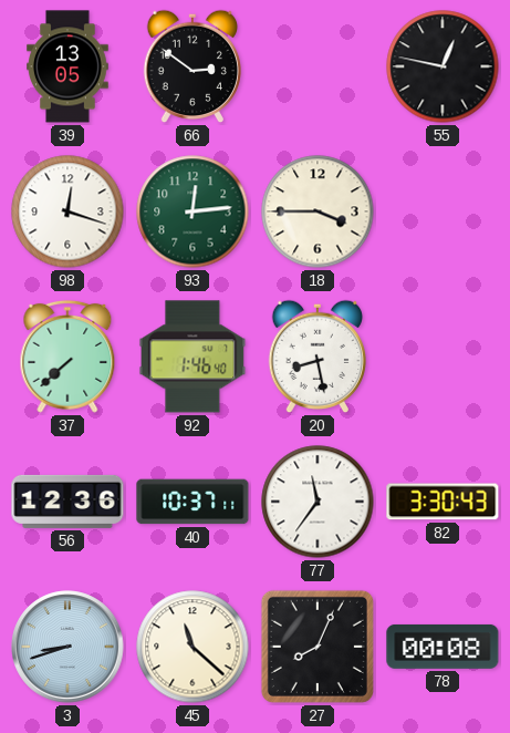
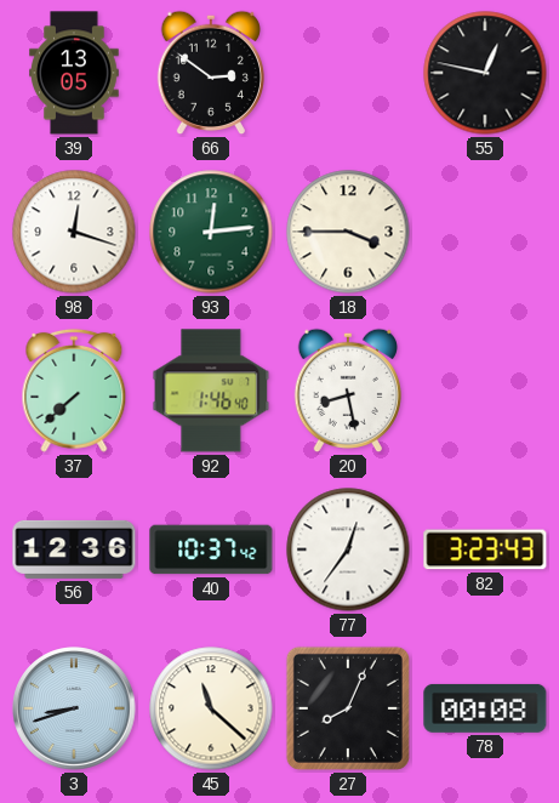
40: 10:37:11 -> 10:37:42
77: 11:36 -> 12:36
82: 3:30 -> 3:23
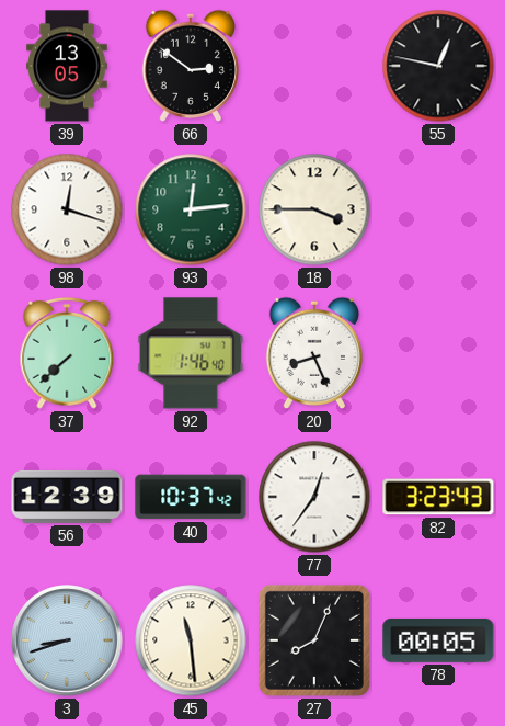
20: 8:28 -> 8:26
56: 12:36 -> 12:39
45: 11:22 -> 11:29
78: 00:08 -> 00:05
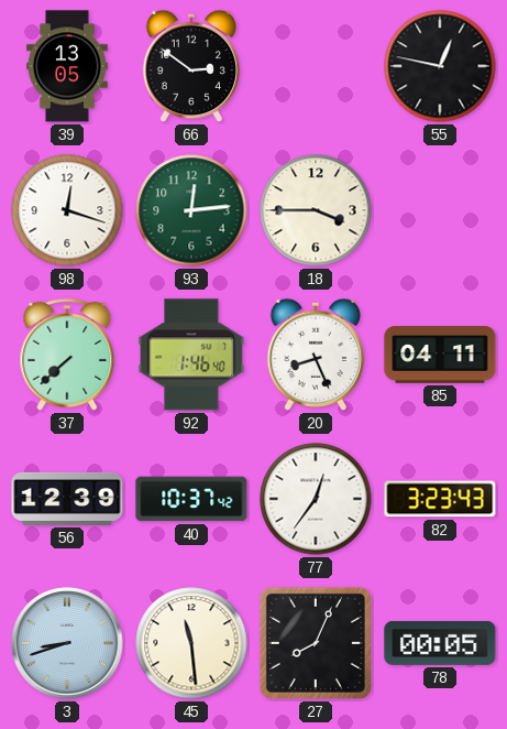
85: none -> 04:11
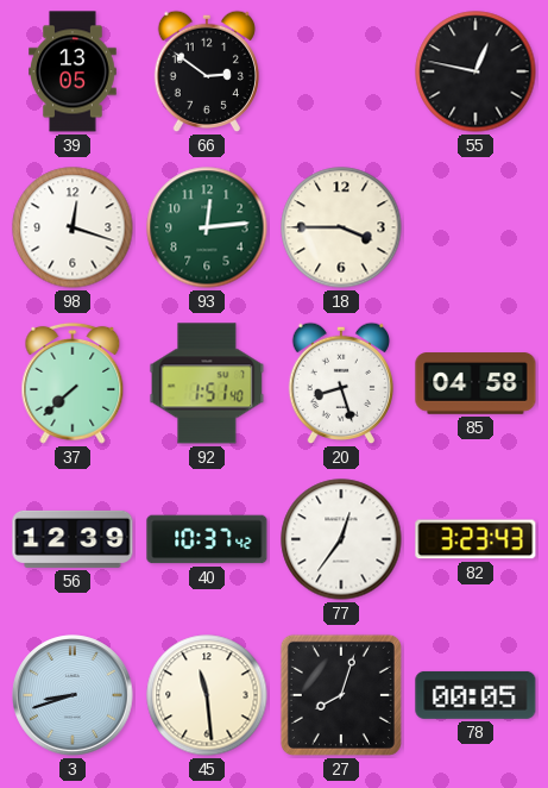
92: 1:46 -> 1:51
20: 8:26 -> 8:27
85: 04:11 -> 04:58
27: 8:04 -> 8:03
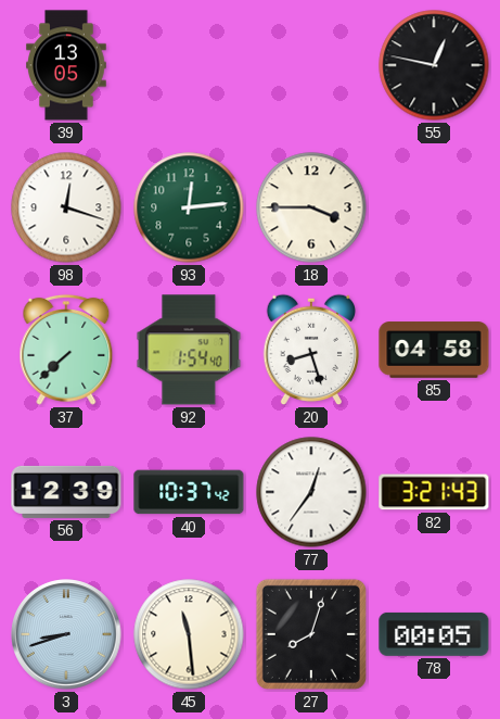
66: 2:51 -> none
92: 1:51 -> 1:54
82: 3:23 -> 3:21
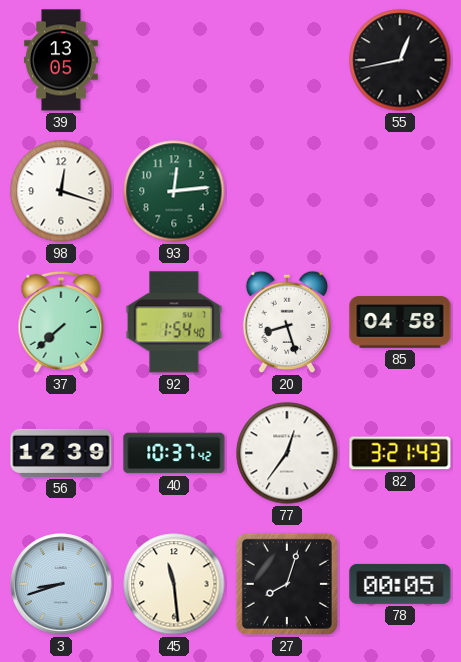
55: 12:47 -> 12:43
18: 3:45 -> none
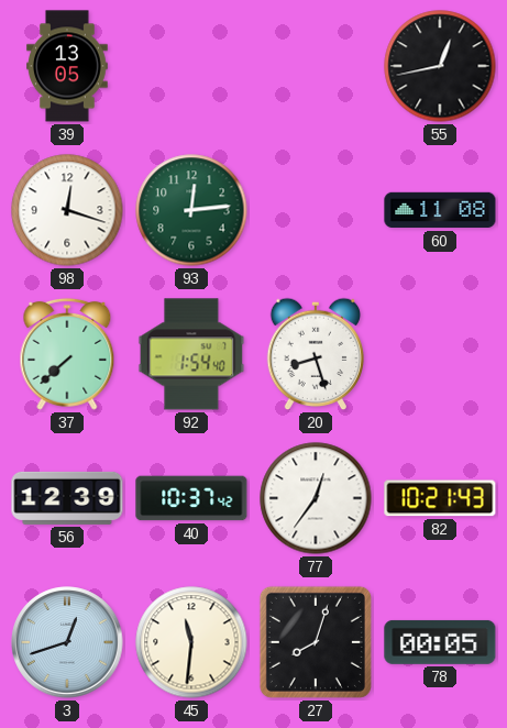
60: none -> 11:08
85: 04:58 -> none
82: 3:21 -> 10:21
3: 8:42 -> 12:42
45: 11:29 -> 11:31
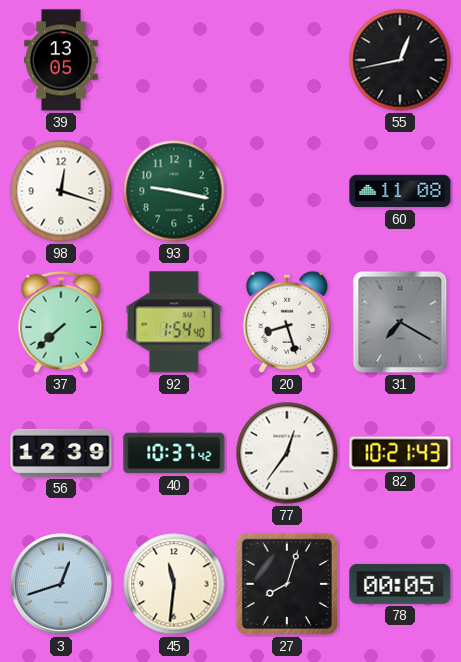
93: 12:14 -> 9:17
31: none -> 7:20
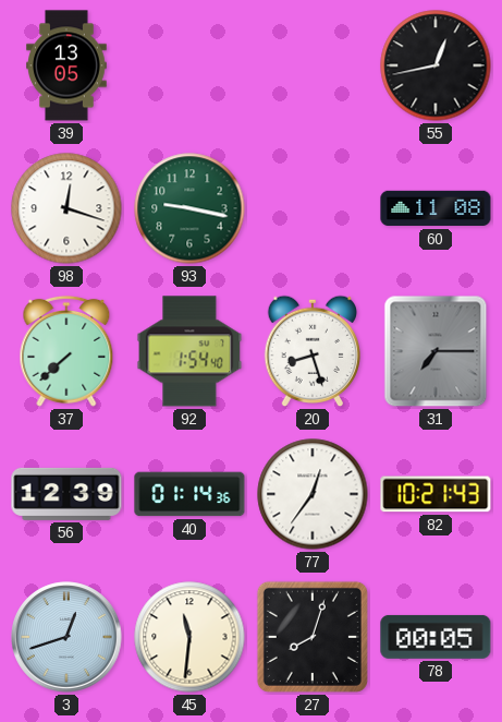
31: 7:20 -> 7:15
40: 10:37 -> 01:14
